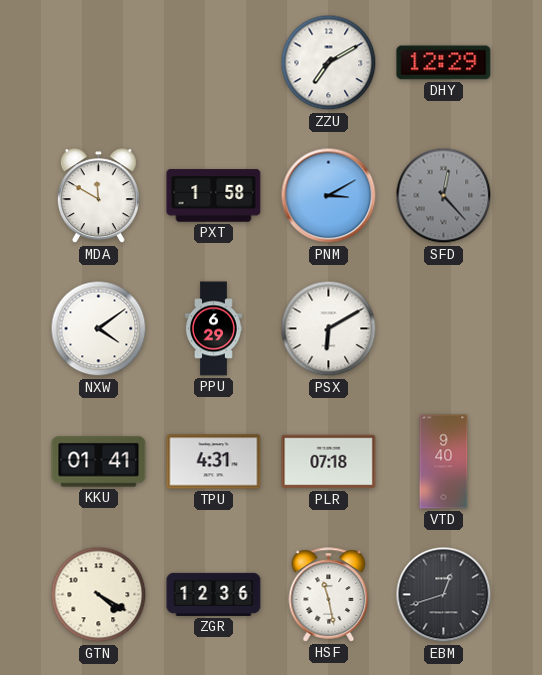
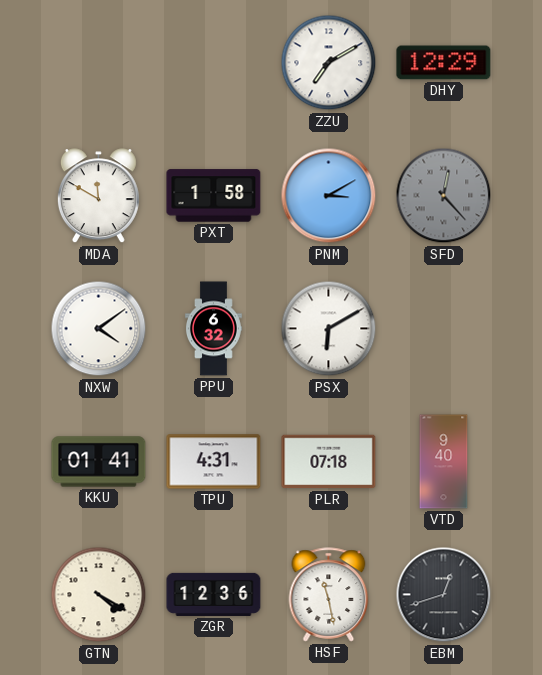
PPU: 6:29 -> 6:32
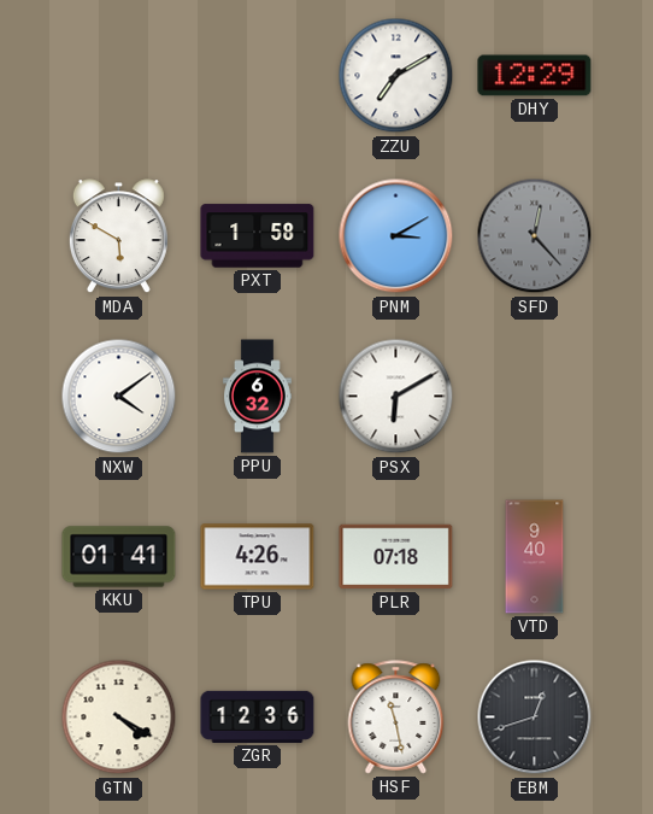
MDA: 11:50 -> 5:50
TPU: 4:31 -> 4:26
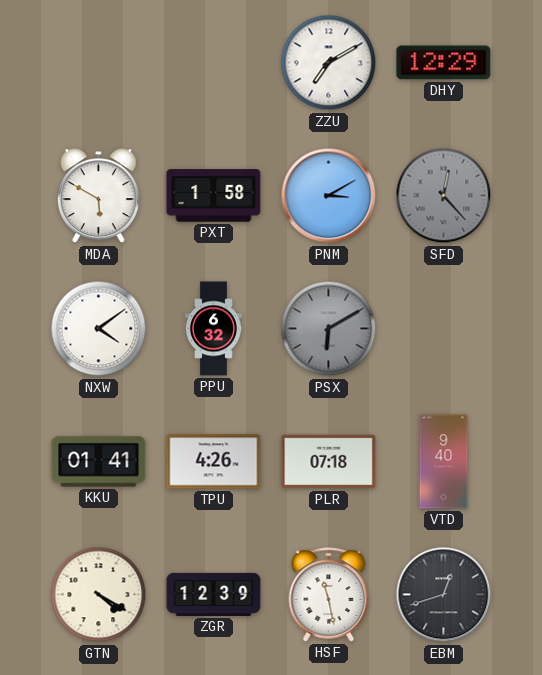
PSX dial: white -> grey
ZGR: 12:36 -> 12:39
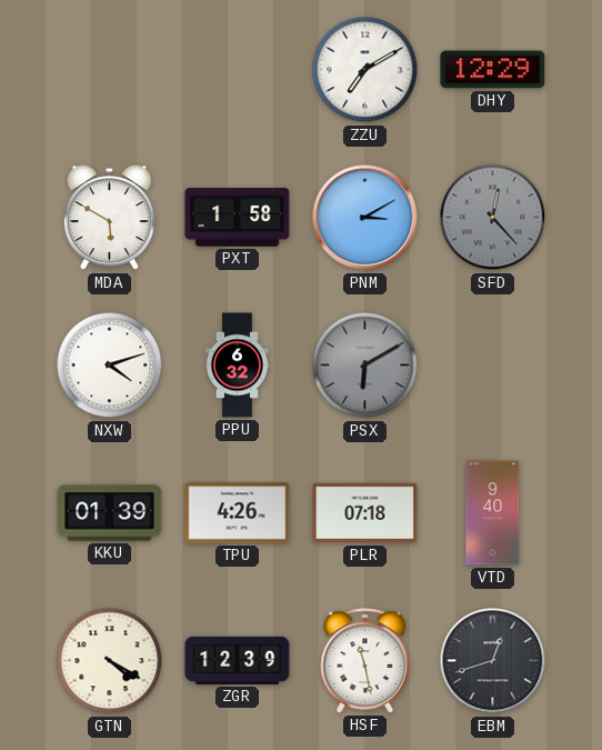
NXW: 4:09 -> 4:12
KKU: 01:41 -> 01:39
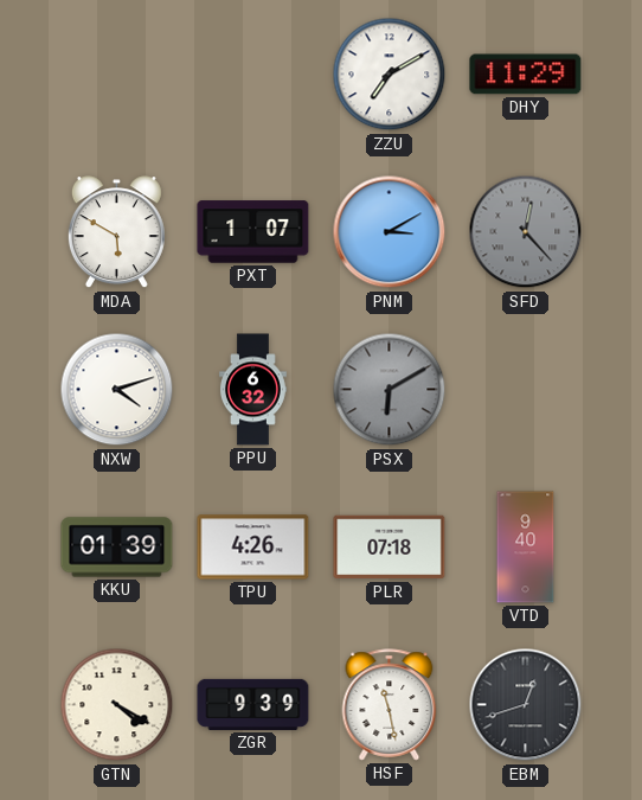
DHY: 12:29 -> 11:29
PXT: 1:58 -> 1:07
ZGR: 12:39 -> 9:39
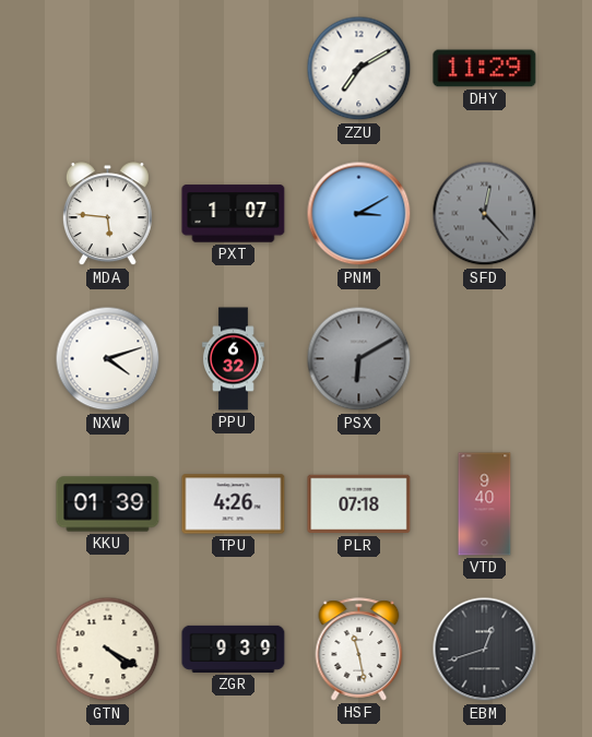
MDA: 5:50 -> 5:46
